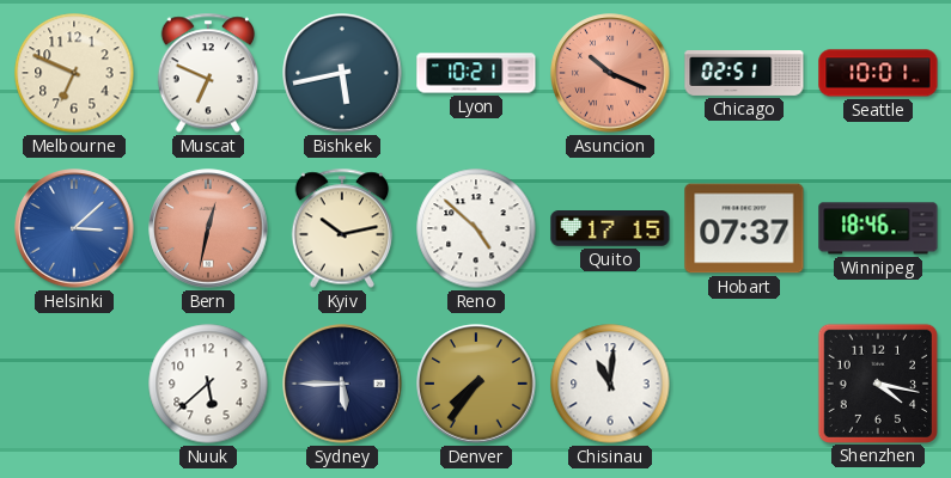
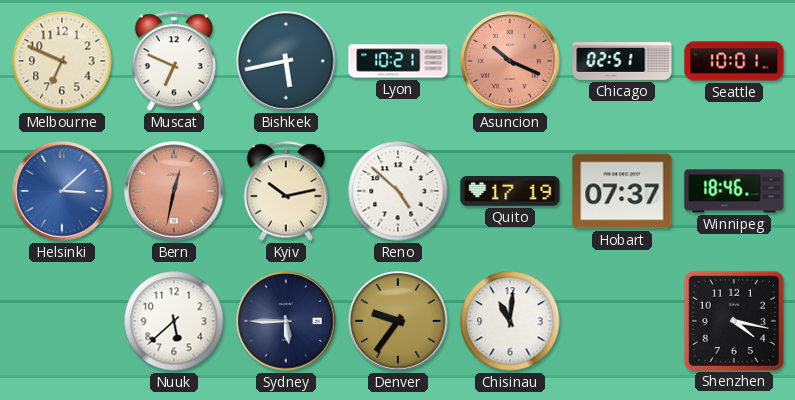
Quito: 17:15 -> 17:19
Denver: 7:36 -> 9:36
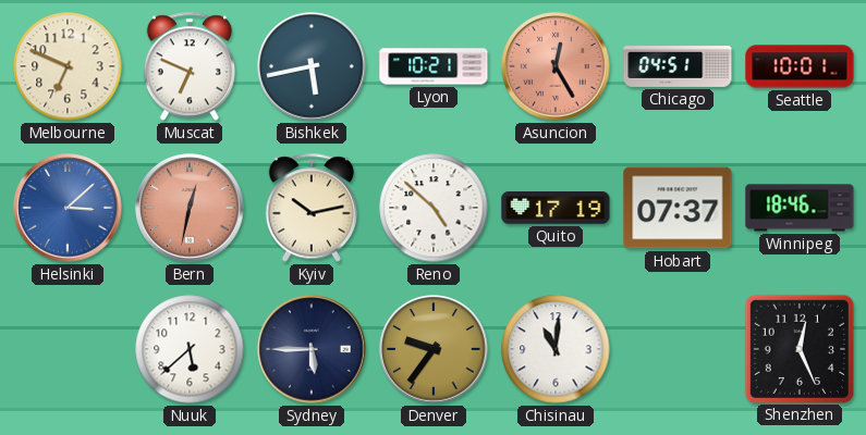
Asuncion: 10:19 -> 12:25
Chicago: 02:51 -> 04:51
Shenzhen: 4:17 -> 12:26
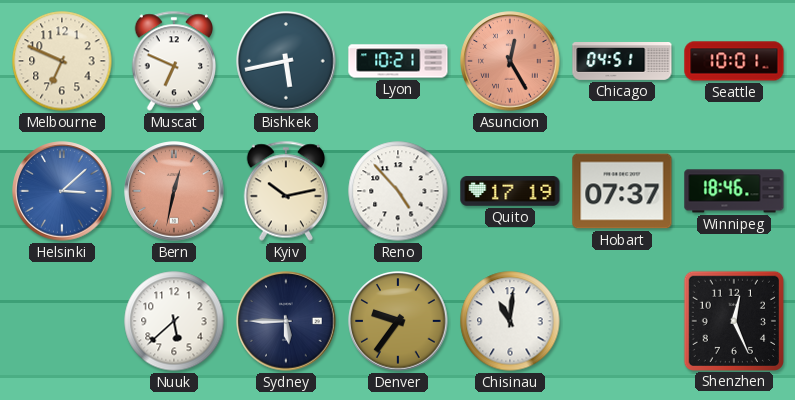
Reno: 4:52 -> 4:53
